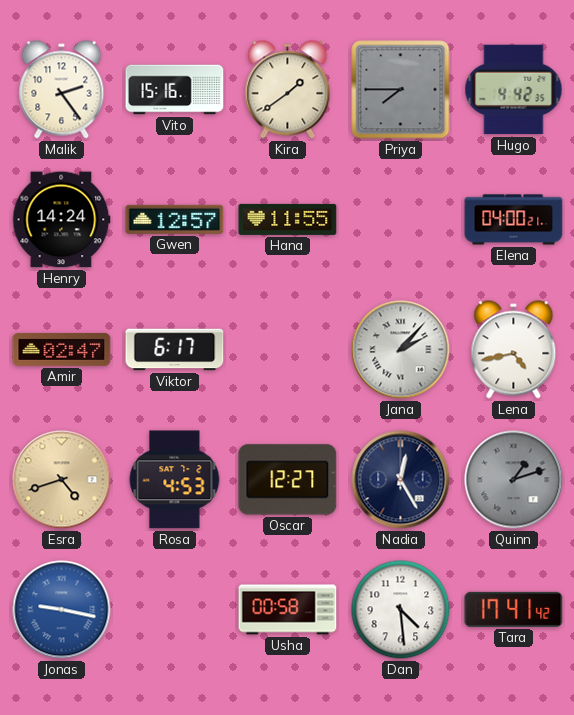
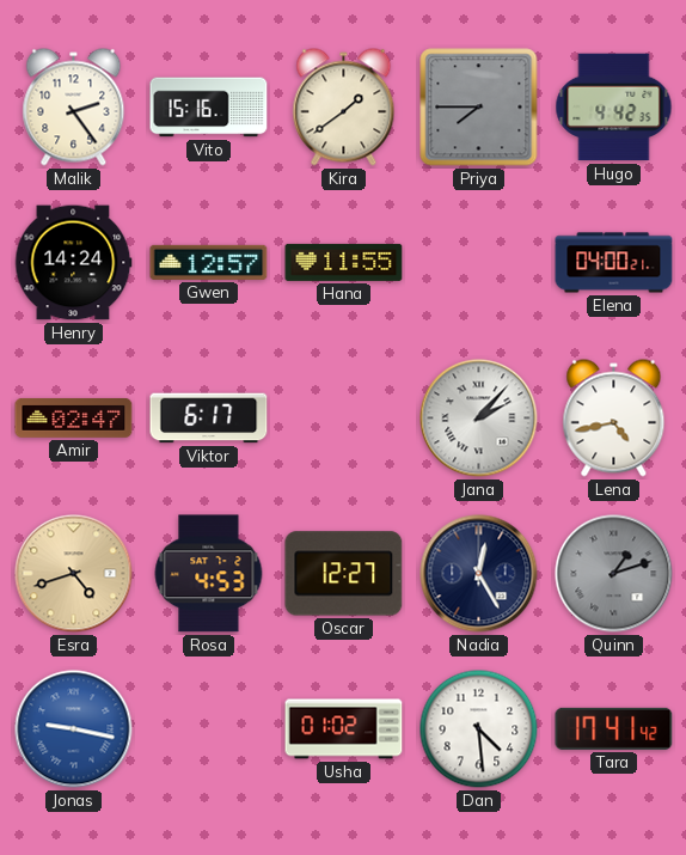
Usha: 00:58 -> 01:02
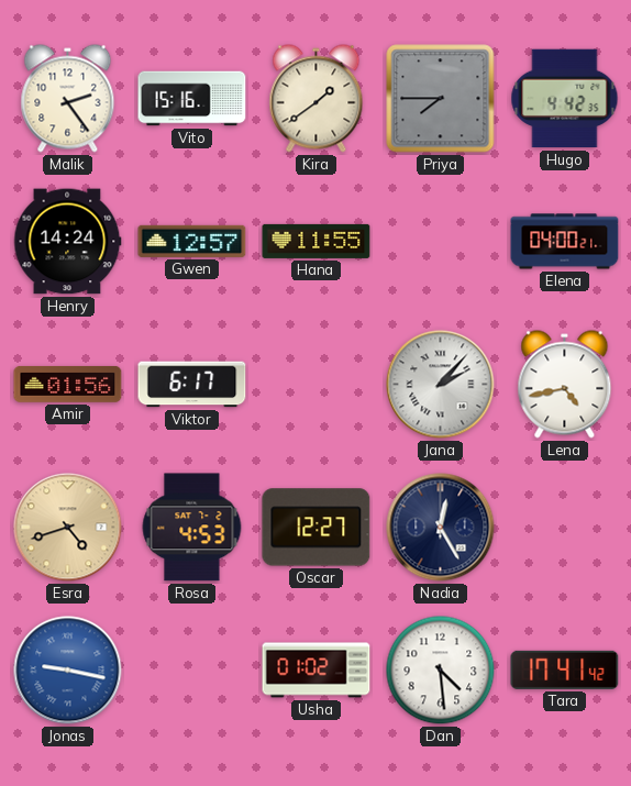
Amir: 02:47 -> 01:56
Quinn: 1:12 -> none
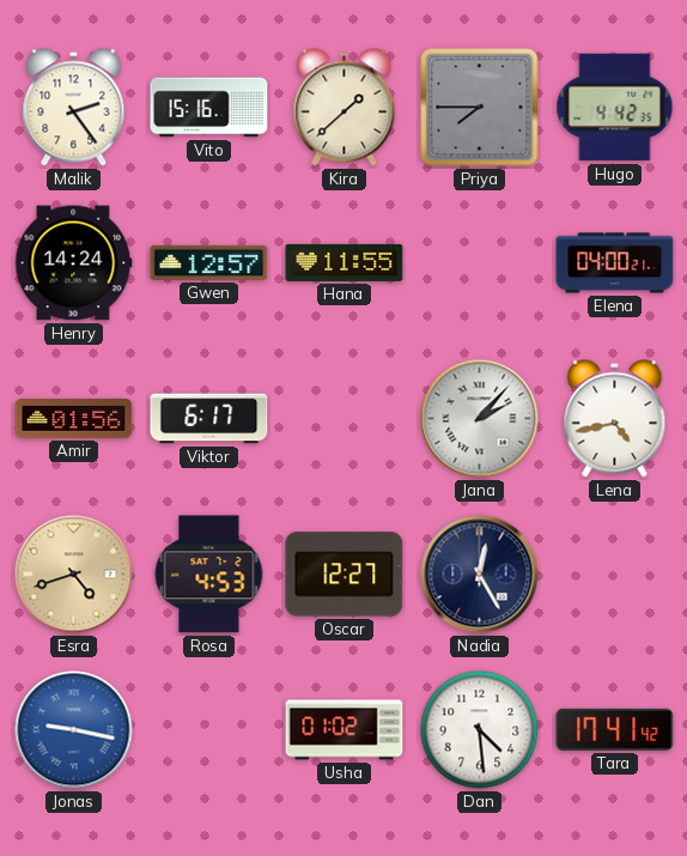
Kira: 1:39 -> 1:38
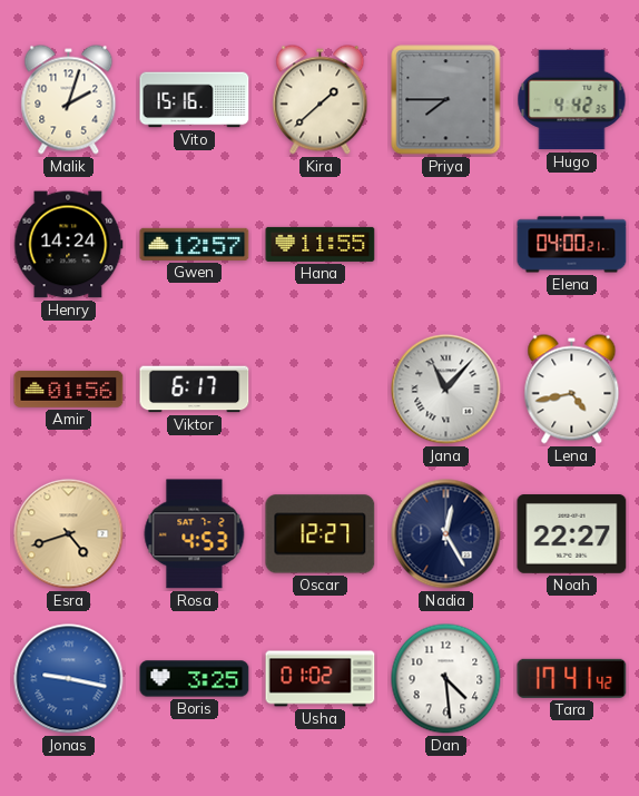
Malik: 2:24 -> 2:03
Jana: 2:07 -> 11:07
Noah: none -> 22:27
Boris: none -> 3:25
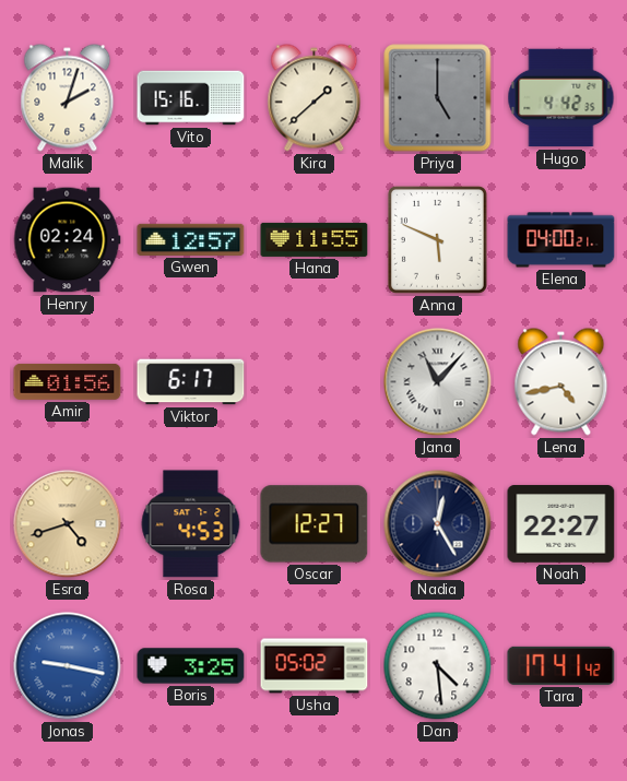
Priya: 7:45 -> 5:00
Henry: 14:24 -> 02:24
Anna: none -> 5:49
Usha: 01:02 -> 05:02
